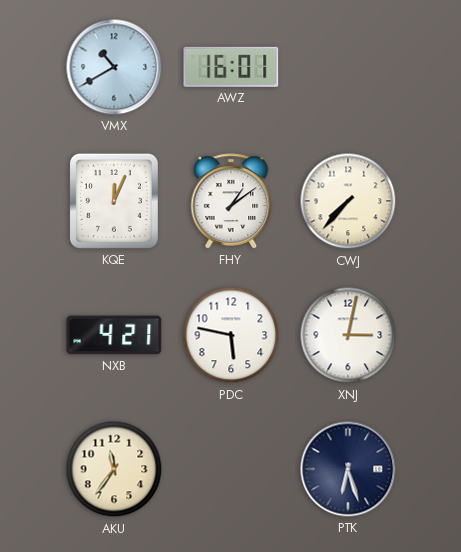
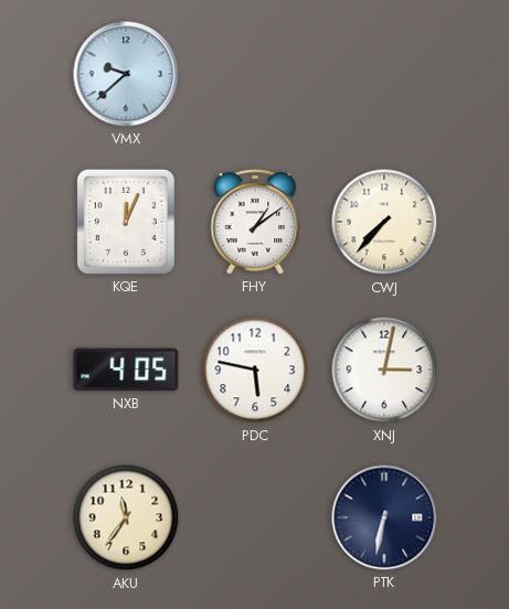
VMX: 10:40 -> 9:38
AWZ: 16:01 -> none
NXB: 4:21 -> 4:05
PTK: 6:27 -> 6:32
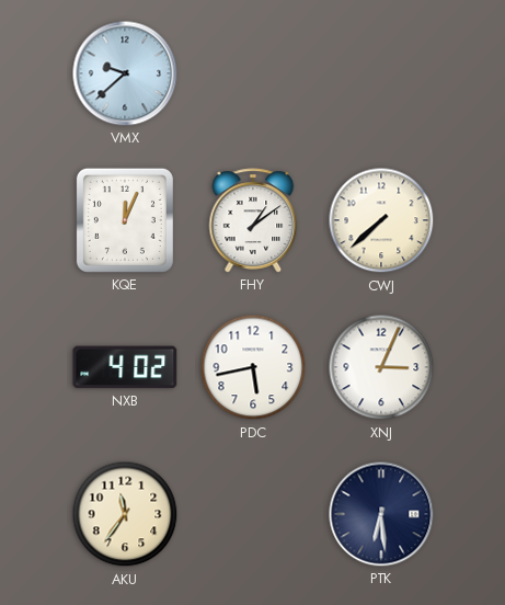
CWJ: 7:37 -> 7:38
NXB: 4:05 -> 4:02
PDC: 5:47 -> 5:43
XNJ: 3:02 -> 3:04
PTK: 6:32 -> 6:29
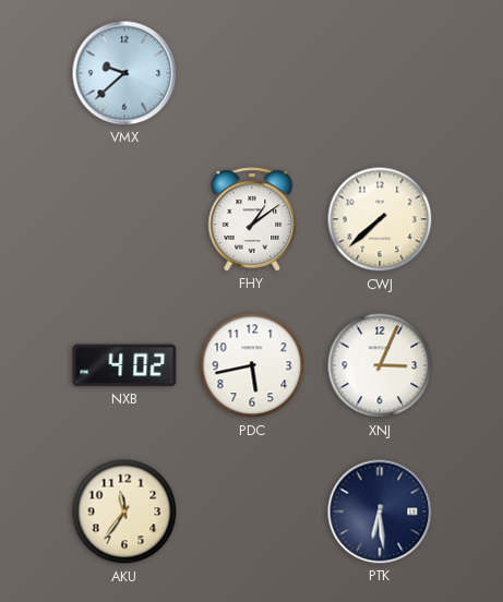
KQE: 12:04 -> none
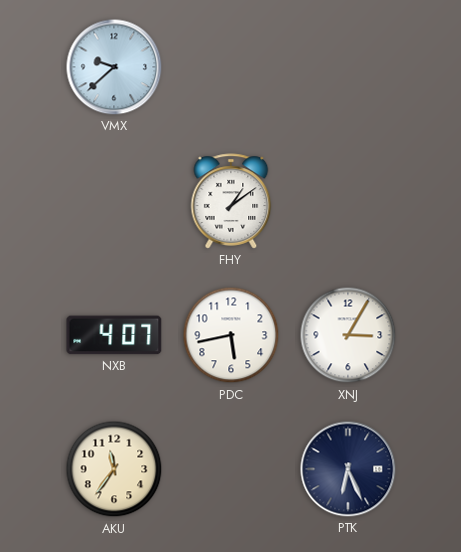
CWJ: 7:38 -> none
NXB: 4:02 -> 4:07
XNJ: 3:04 -> 3:05
PTK: 6:29 -> 6:26
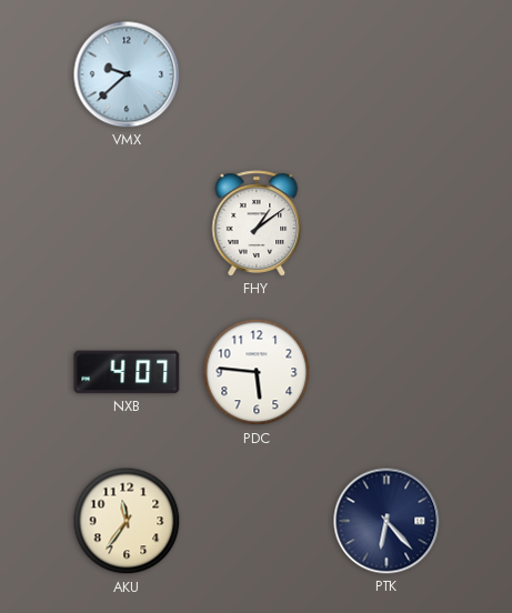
PDC: 5:43 -> 5:46
XNJ: 3:05 -> none
PTK: 6:26 -> 6:23
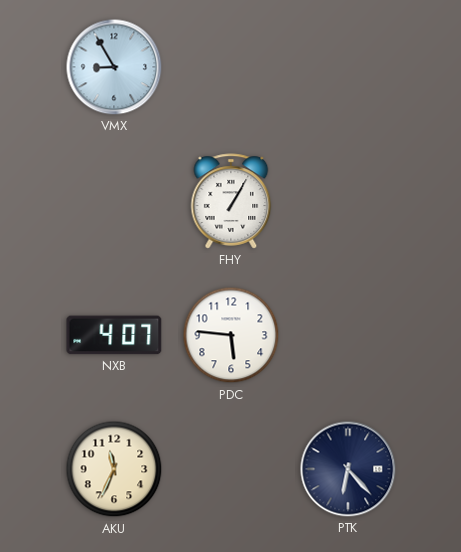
VMX: 9:38 -> 8:55
FHY: 1:09 -> 1:05
AKU: 11:36 -> 11:34
